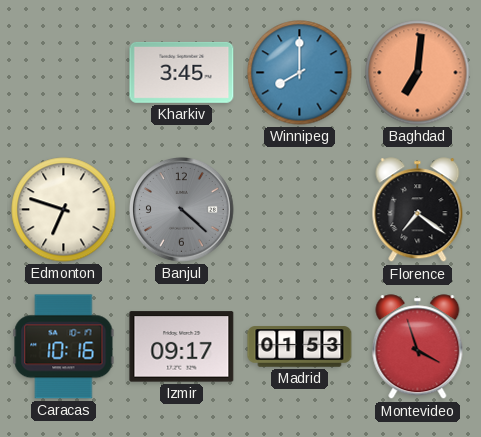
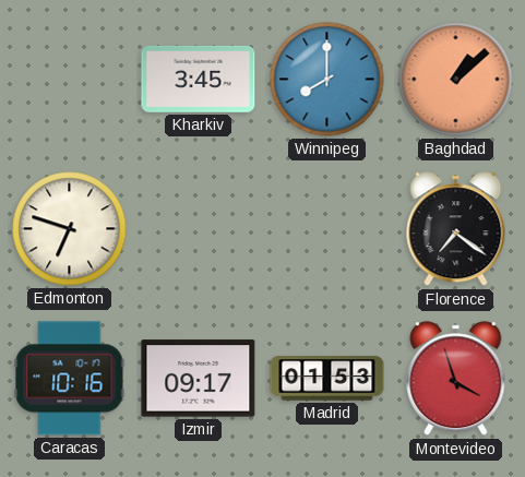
Baghdad: 7:01 -> 1:08
Banjul: 4:22 -> none
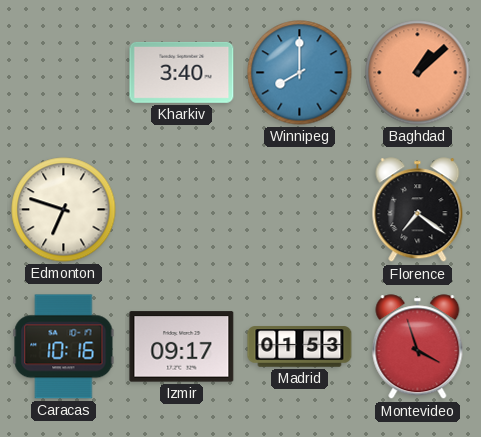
Kharkiv: 3:45 -> 3:40
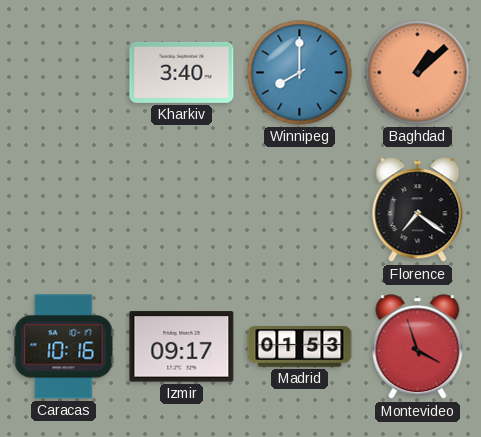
Edmonton: 6:48 -> none
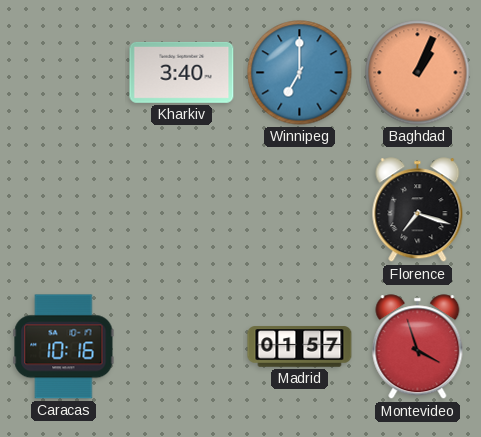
Winnipeg: 8:00 -> 7:00
Baghdad: 1:08 -> 1:04
Florence: 7:21 -> 7:18
Izmir: 09:17 -> none
Madrid: 01:53 -> 01:57
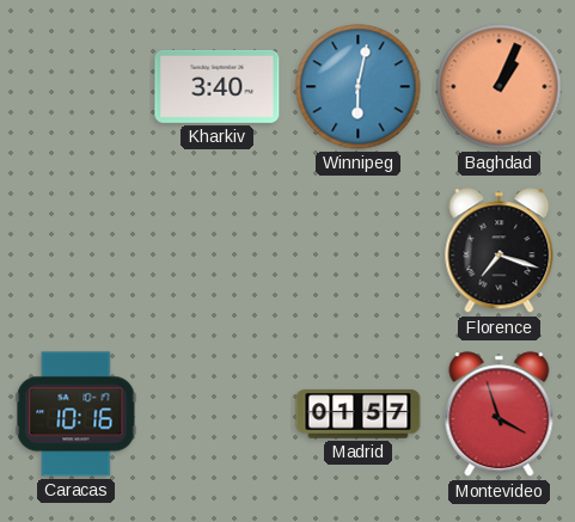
Winnipeg: 7:00 -> 6:02
